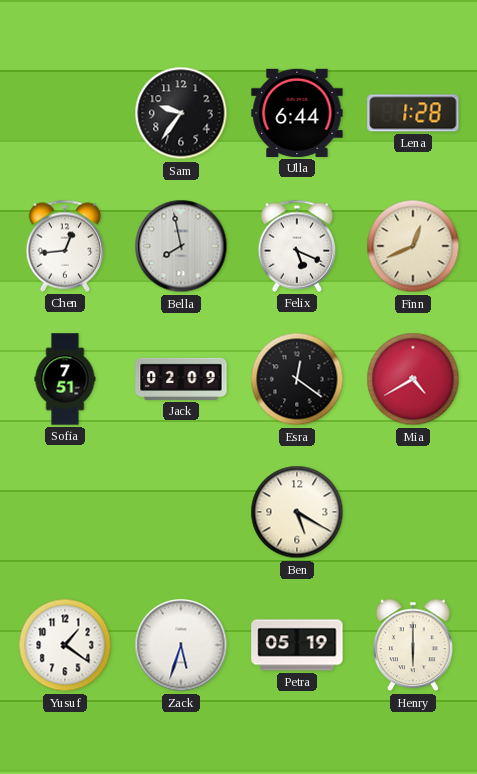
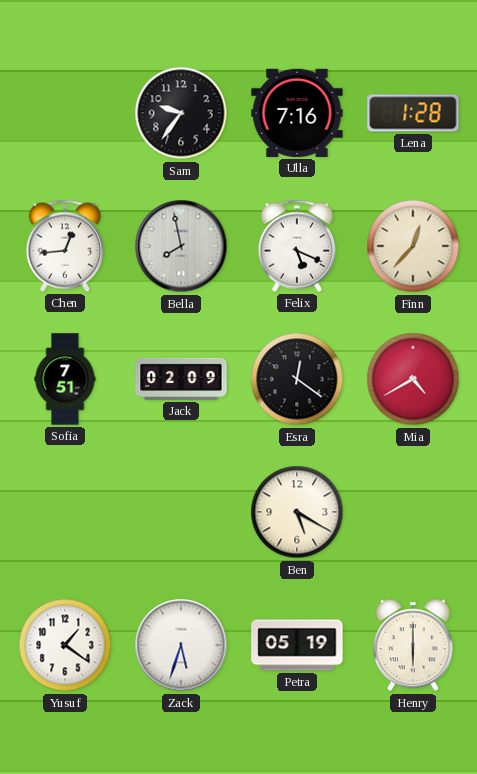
Ulla: 6:44 -> 7:16
Finn: 12:41 -> 12:37
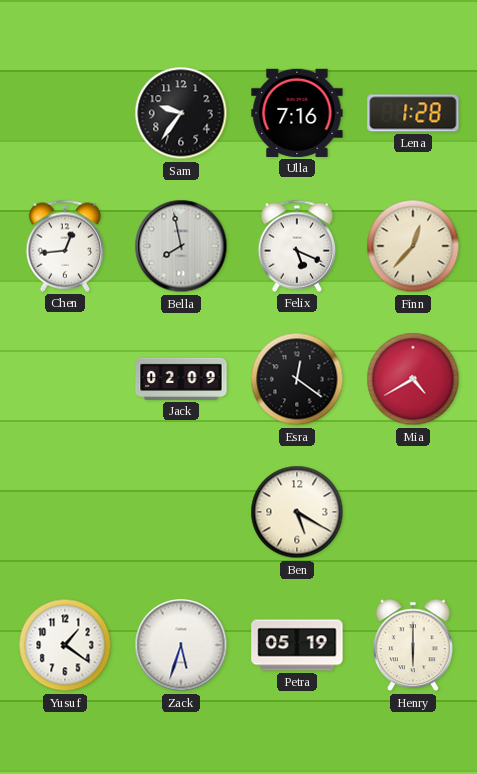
Sofia: 7:51 -> none
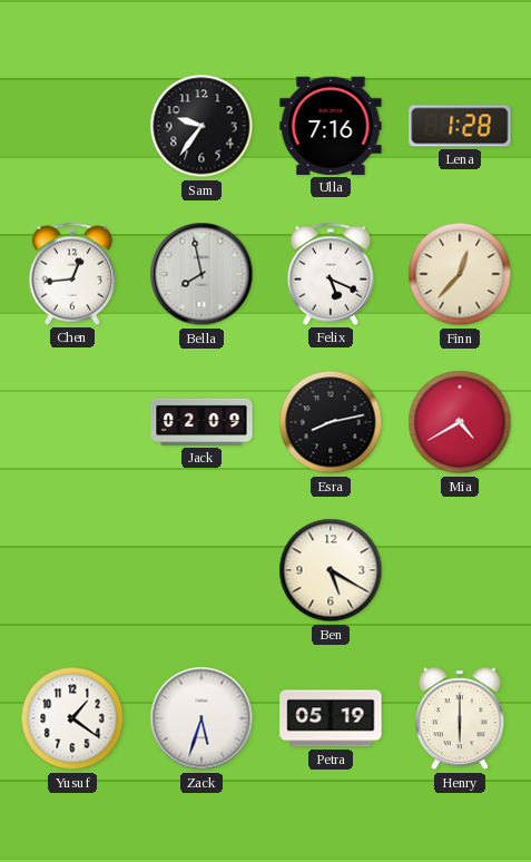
Esra: 12:21 -> 8:13
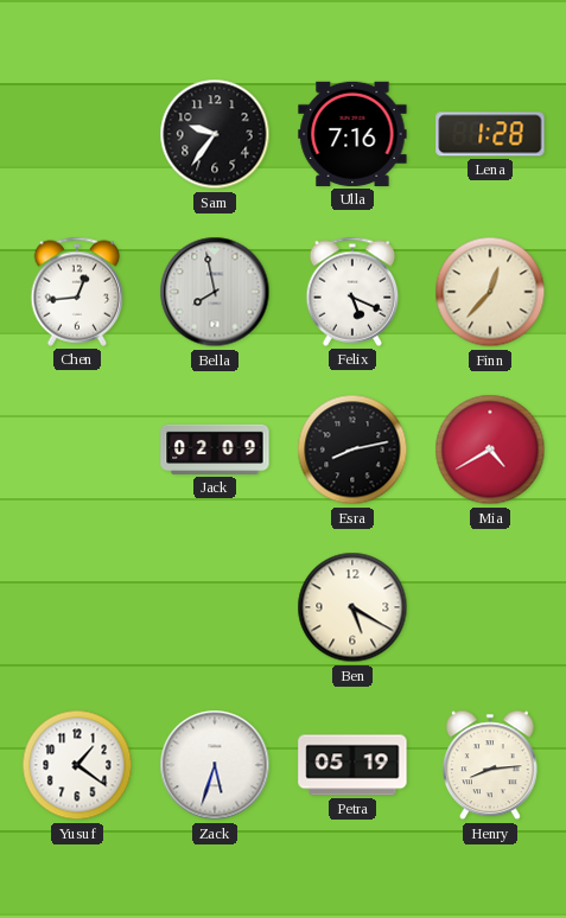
Henry: 6:00 -> 8:14
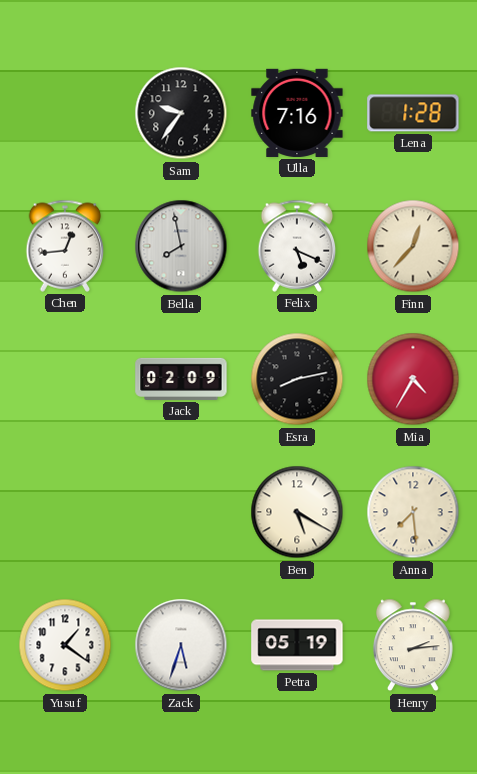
Mia: 4:40 -> 4:35
Anna: none -> 7:29
Henry: 8:14 -> 2:14
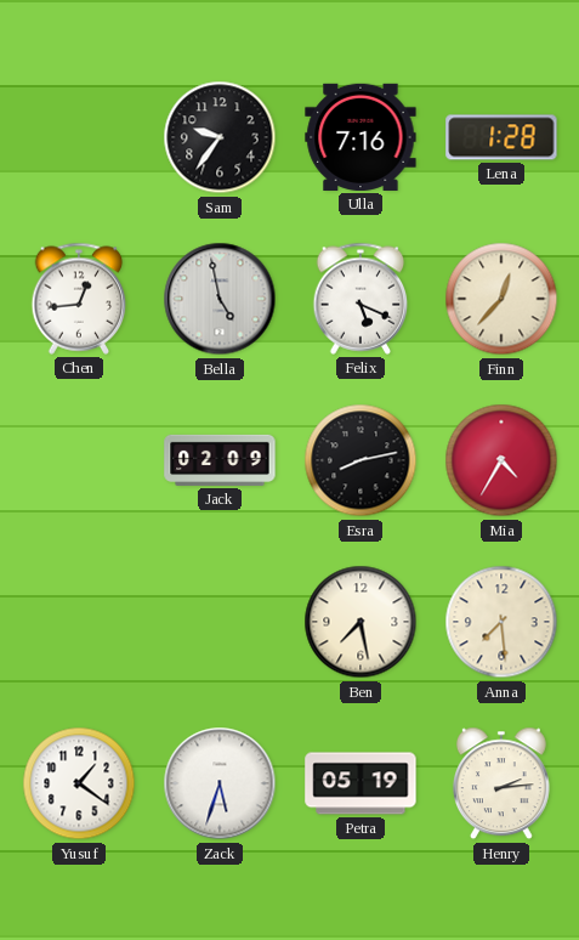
Bella: 7:58 -> 4:58
Ben: 5:20 -> 7:28
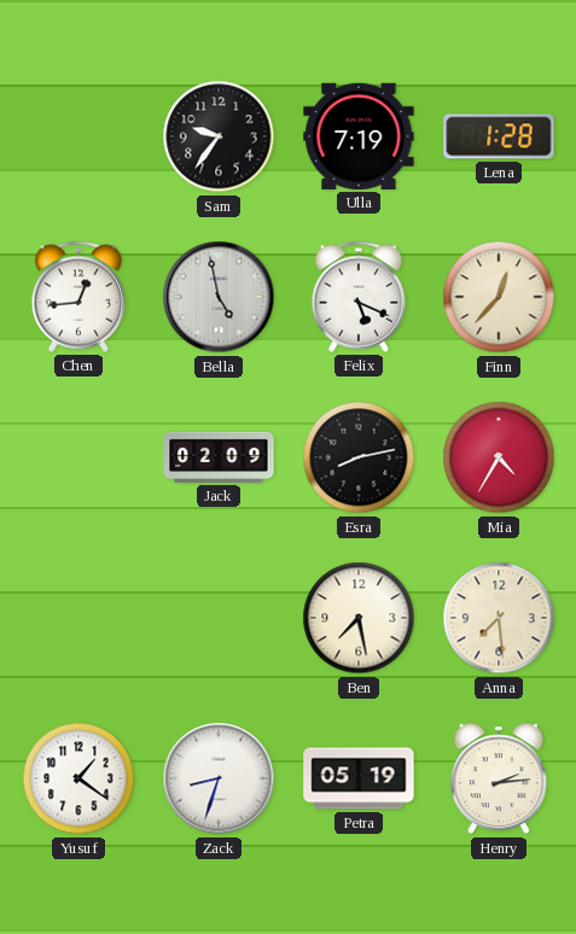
Ulla: 7:16 -> 7:19
Zack: 5:33 -> 8:33
